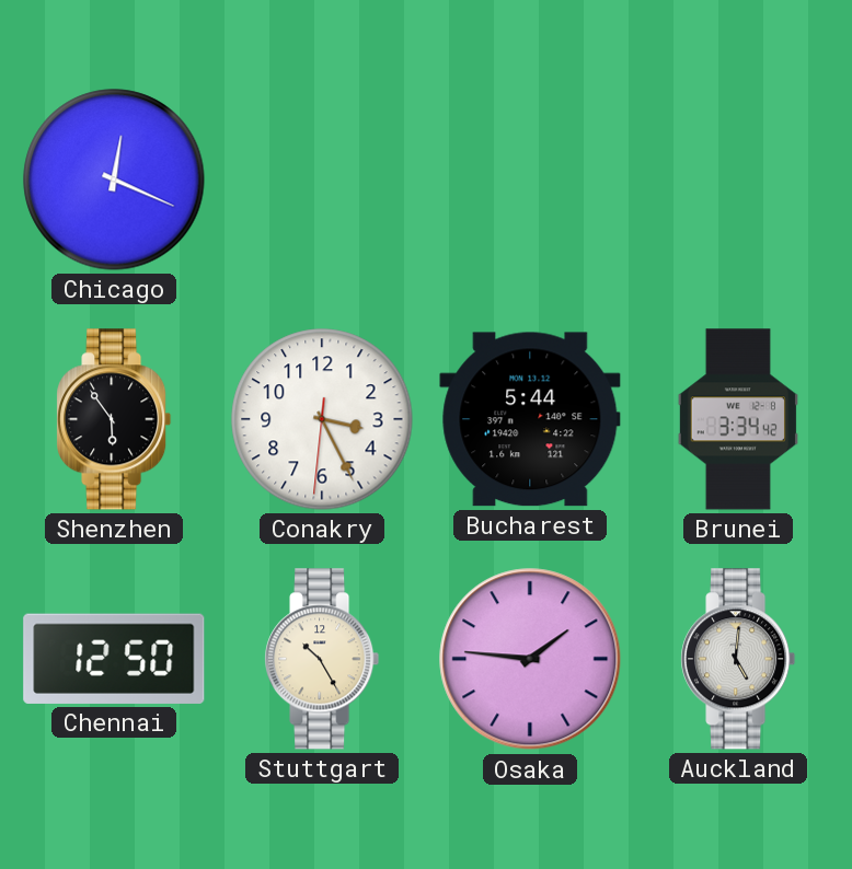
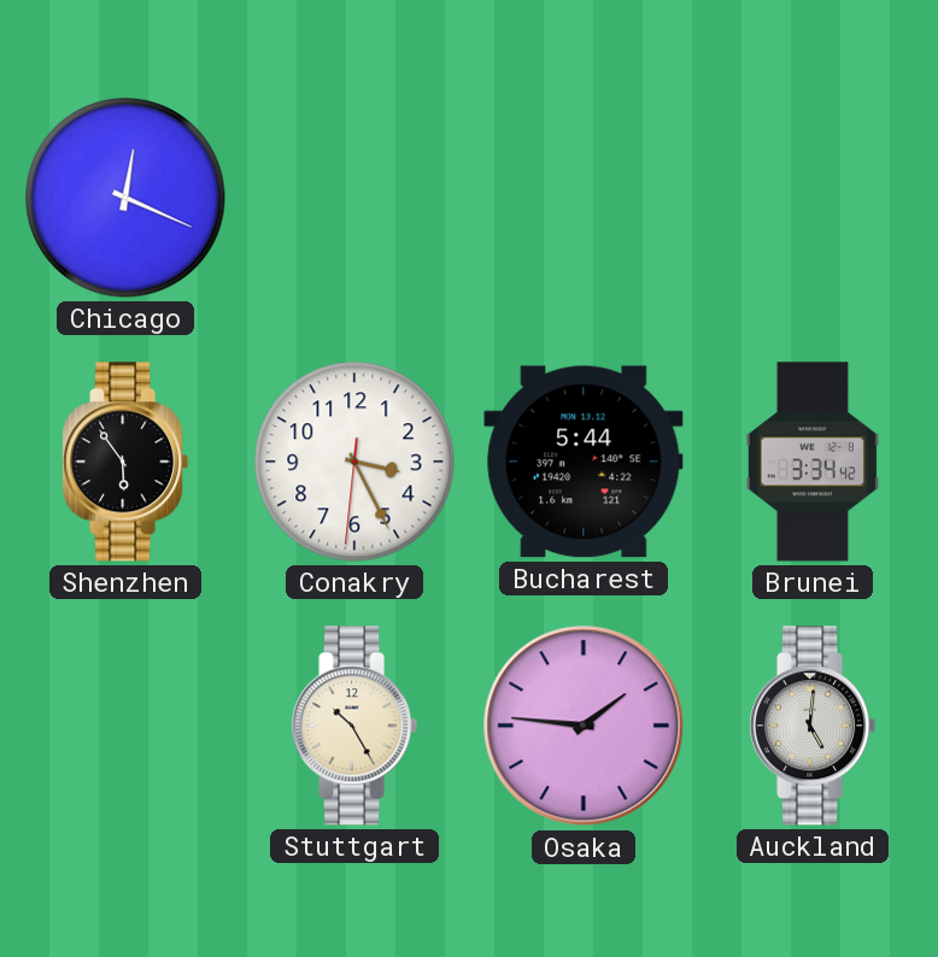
Chennai: 12:50 -> none
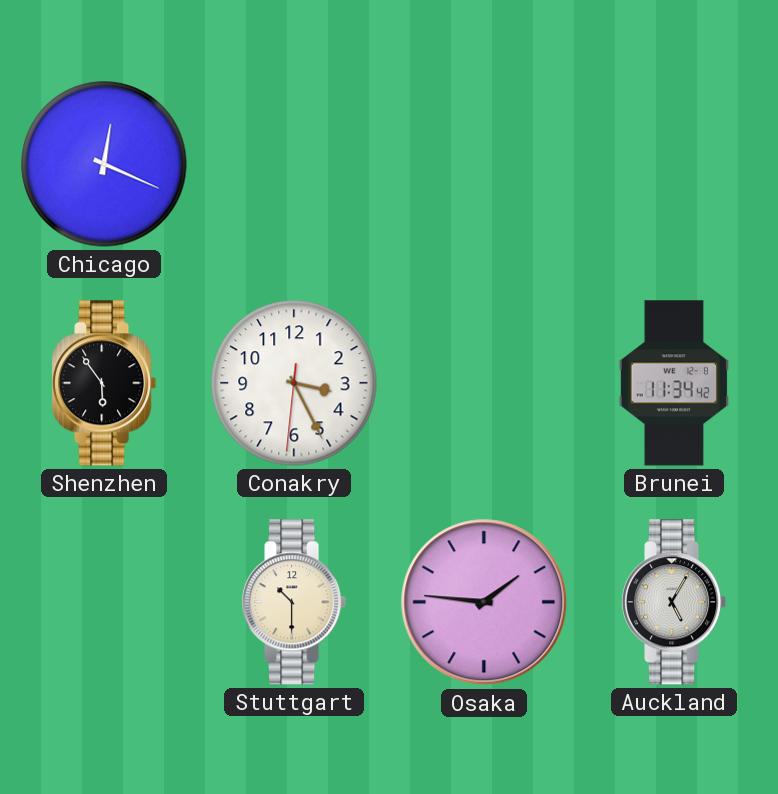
Bucharest: 5:44 -> none
Brunei: 3:34 -> 11:34
Stuttgart: 10:25 -> 10:30
Auckland: 5:01 -> 5:05
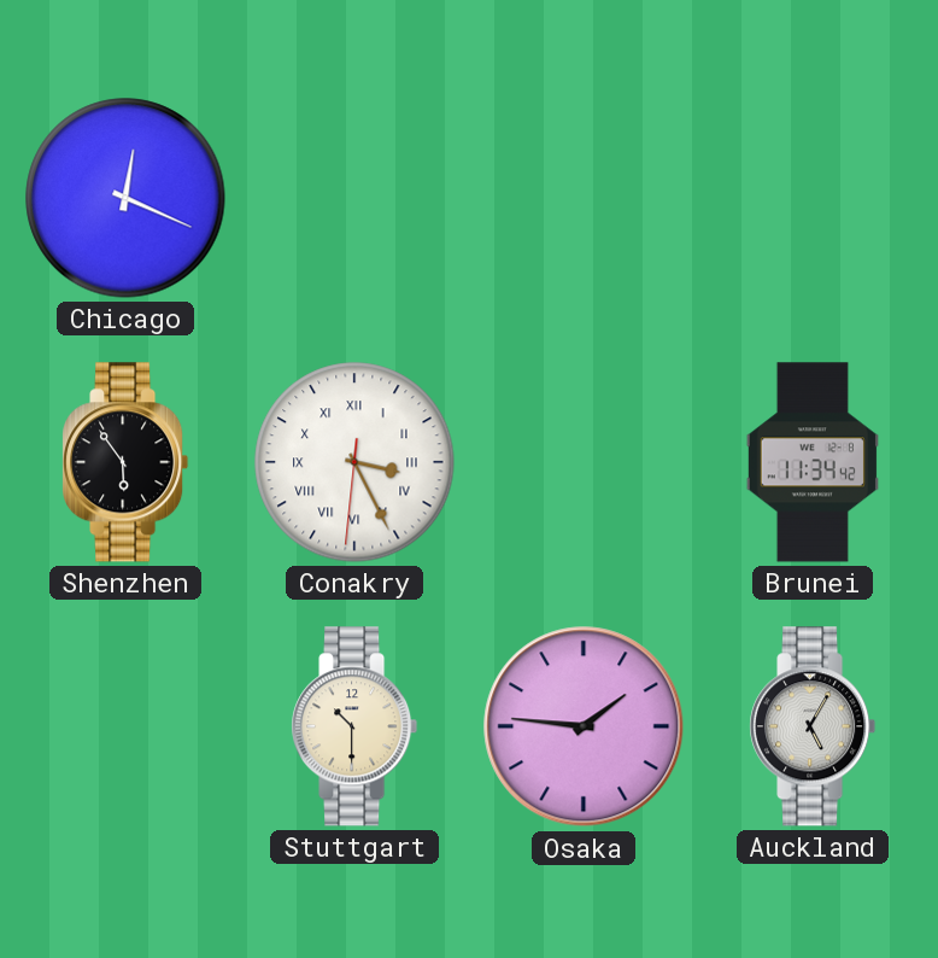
Conakry numerals: Arabic -> Roman
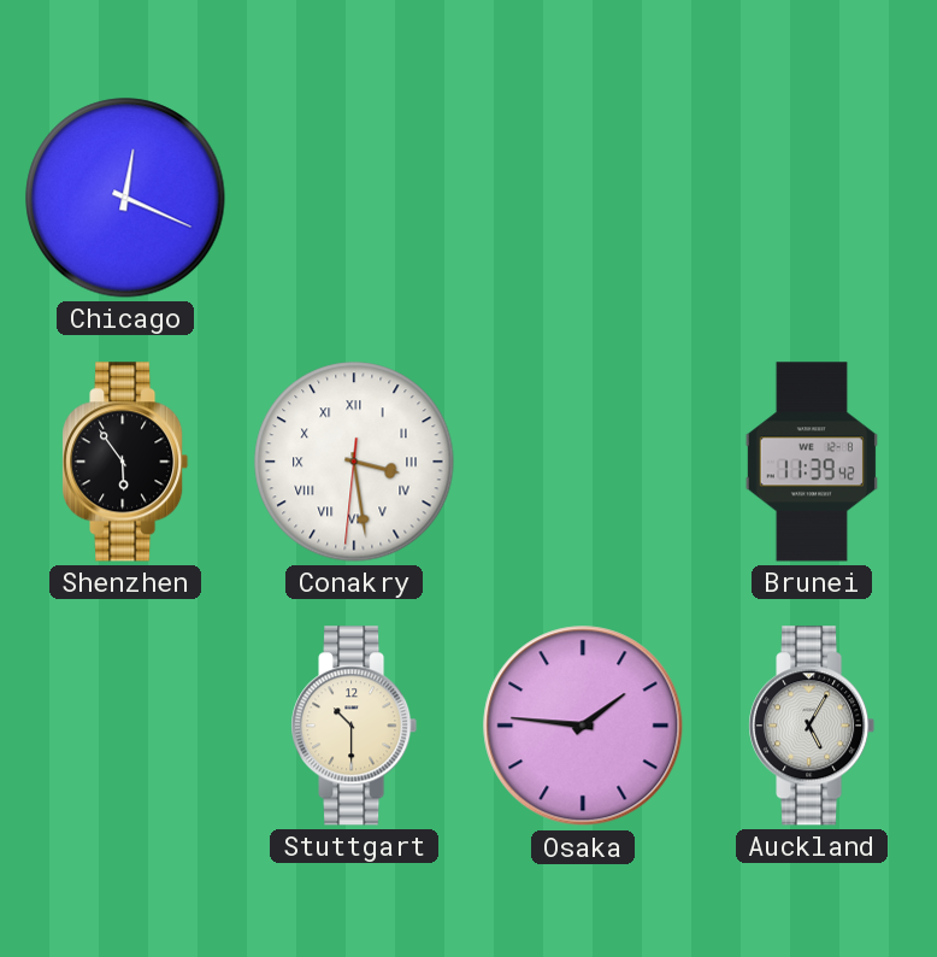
Conakry: 3:25 -> 3:28
Brunei: 11:34 -> 11:39
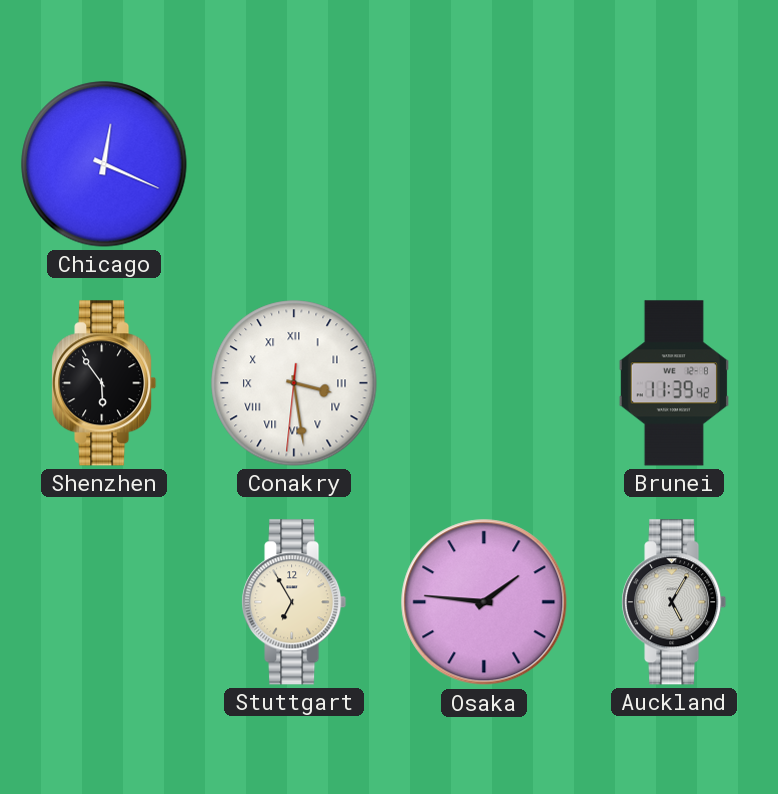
Stuttgart: 10:30 -> 6:55
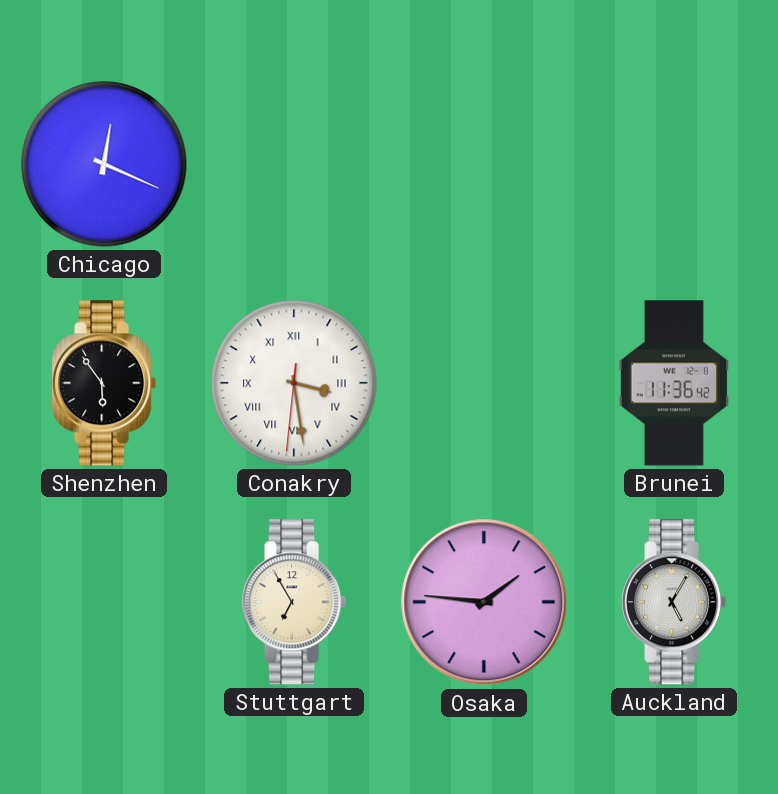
Brunei: 11:39 -> 11:36
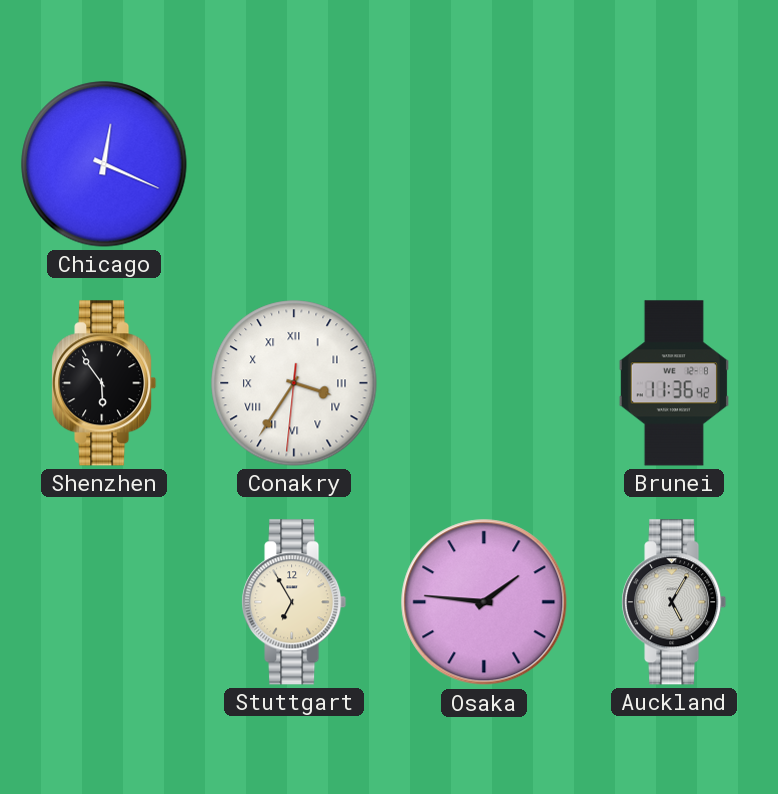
Conakry: 3:28 -> 3:35
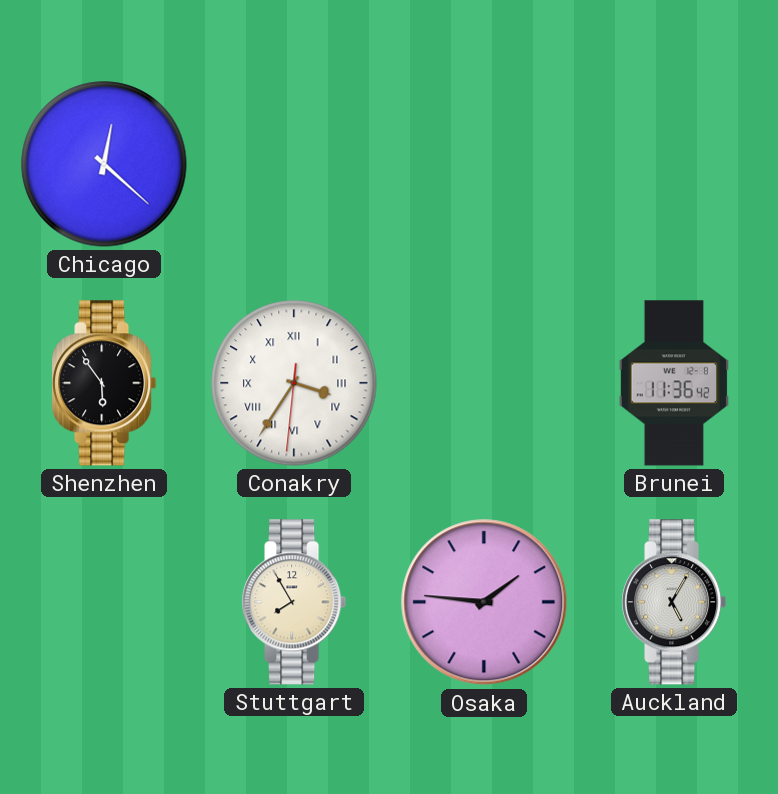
Chicago: 12:19 -> 12:22
Stuttgart: 6:55 -> 7:55
